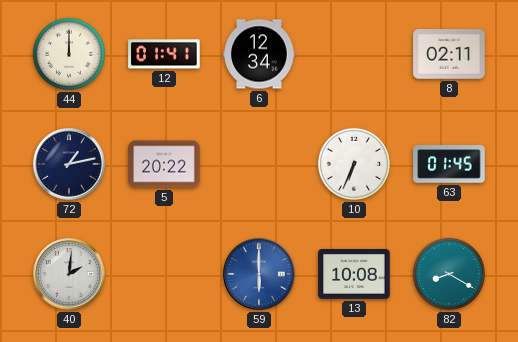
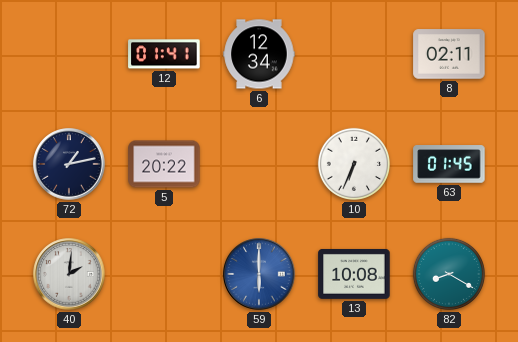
44: 12:00 -> none
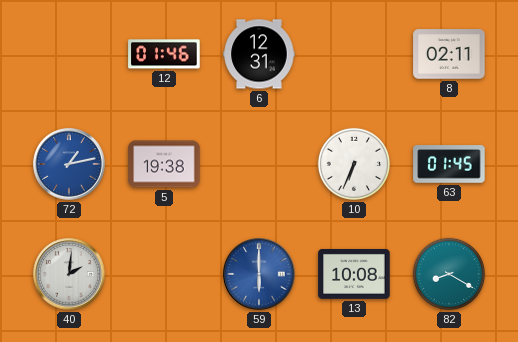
12: 01:41 -> 01:46
6: 12:34 -> 12:31
72 dial: navy -> blue
5: 20:22 -> 19:38
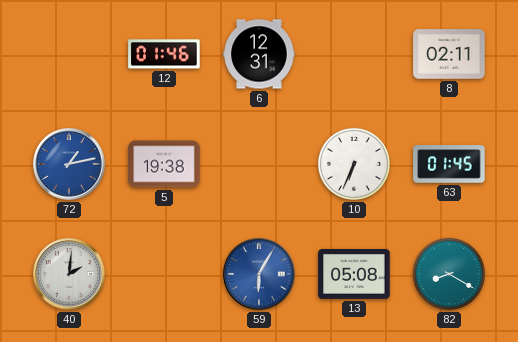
59: 6:00 -> 6:05
13: 10:08 -> 05:08
